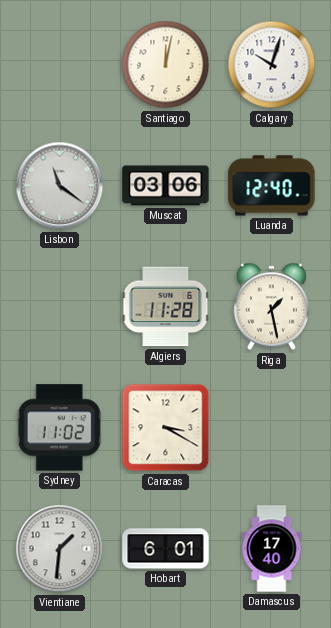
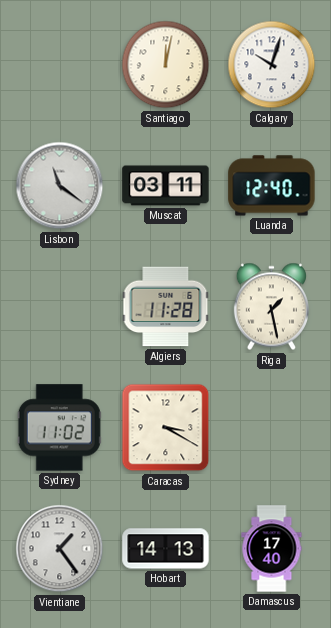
Muscat: 03:06 -> 03:11
Vientiane: 1:31 -> 1:24
Hobart: 6:01 -> 14:13
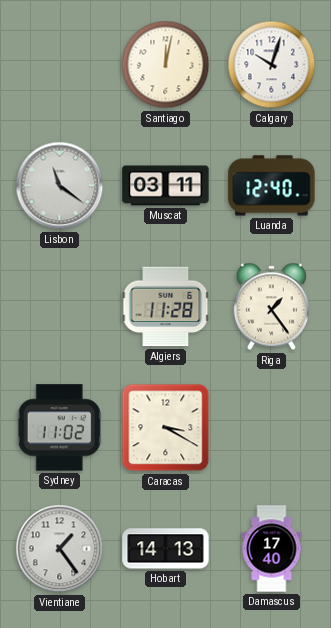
Riga: 1:28 -> 1:24
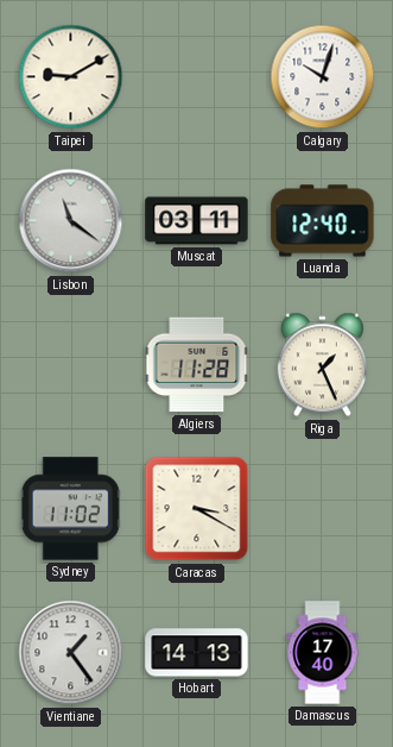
Taipei: none -> 9:10
Santiago: 12:02 -> none
Riga: 1:24 -> 1:26
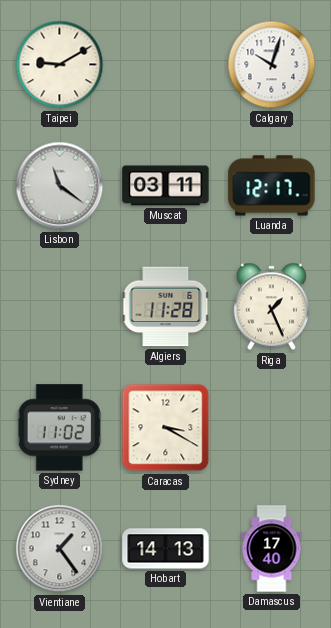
Luanda: 12:40 -> 12:17
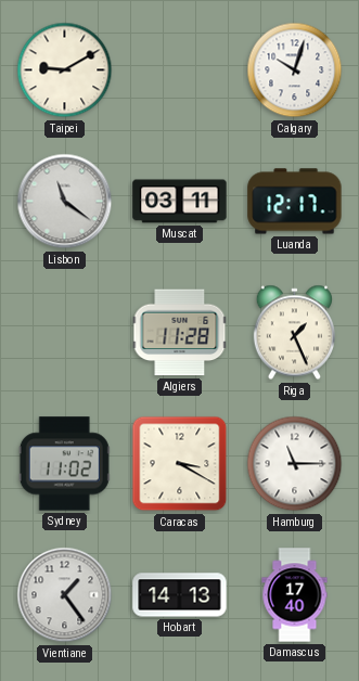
Hamburg: none -> 11:15
